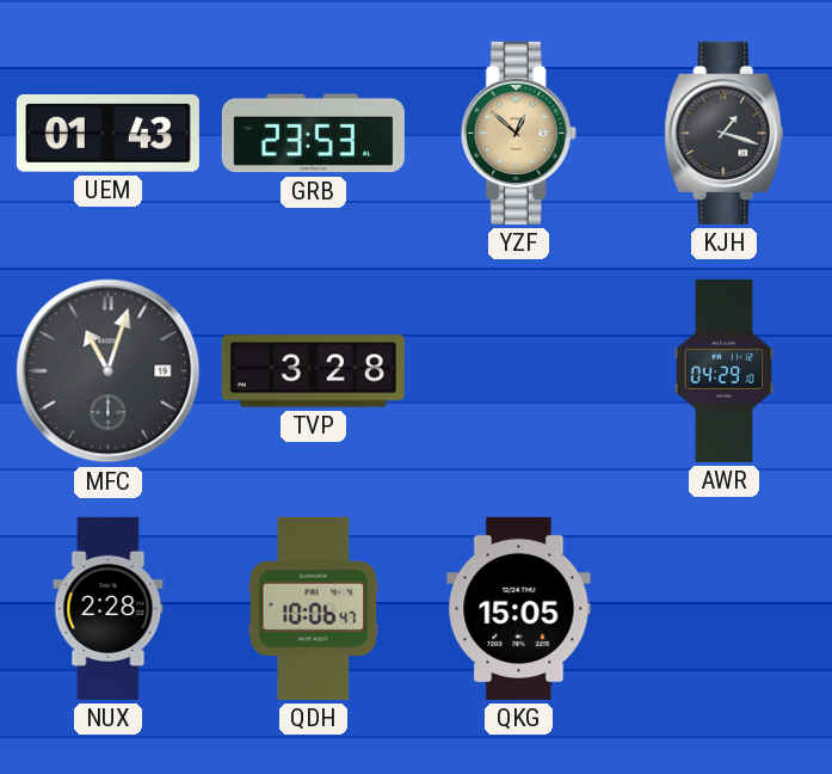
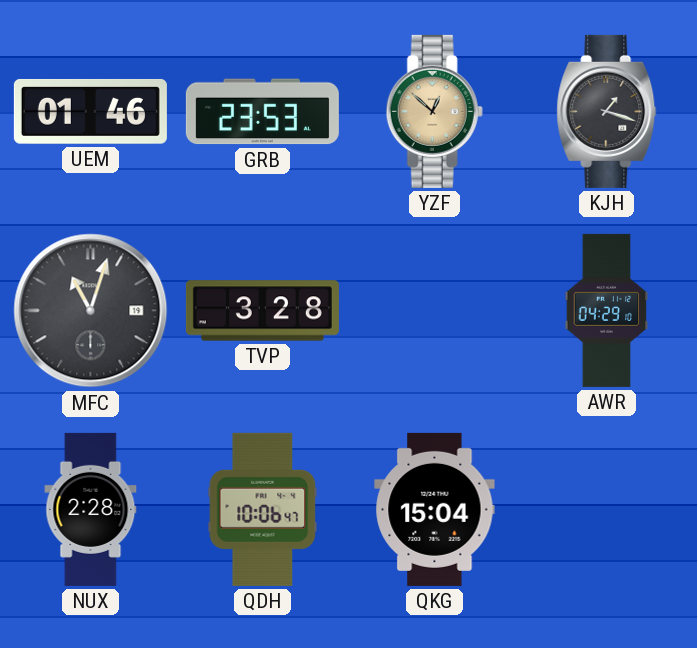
UEM: 01:43 -> 01:46
QKG: 15:05 -> 15:04
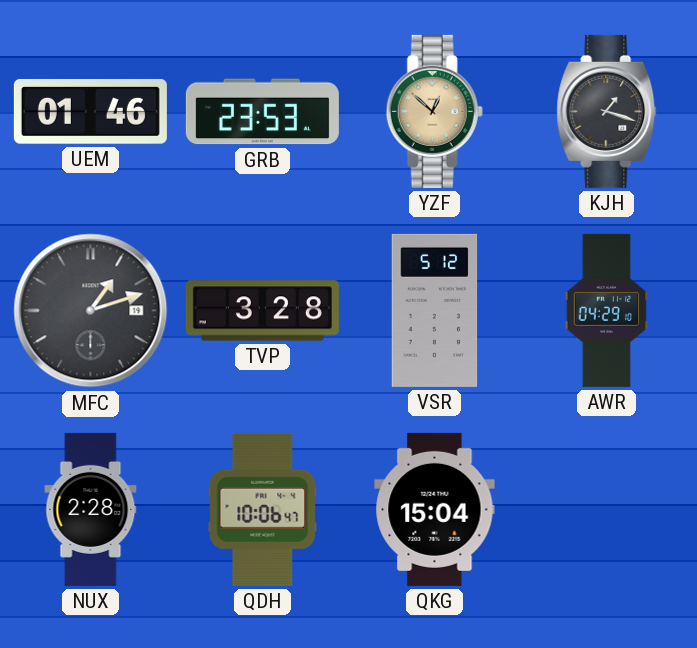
MFC: 11:03 -> 1:12
VSR: none -> 5:12
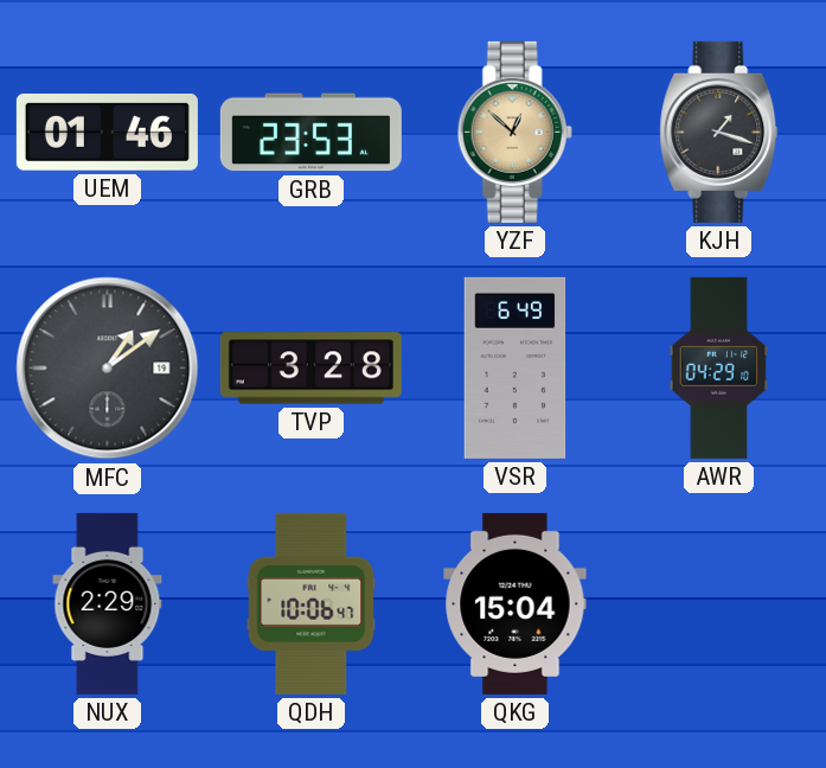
MFC: 1:12 -> 1:09
VSR: 5:12 -> 6:49
NUX: 2:28 -> 2:29
